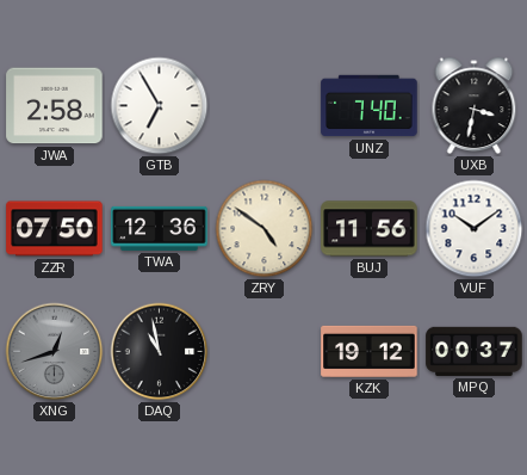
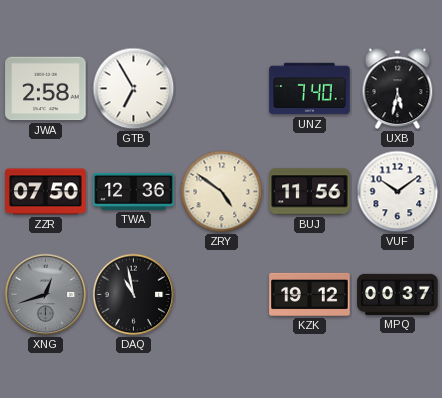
UXB: 3:32 -> 5:32
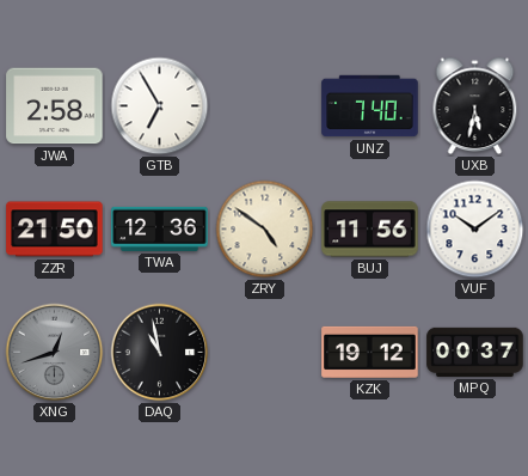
ZZR: 07:50 -> 21:50
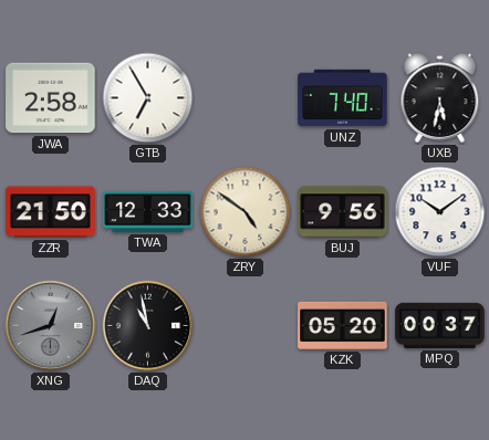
TWA: 12:36 -> 12:33
BUJ: 11:56 -> 9:56
KZK: 19:12 -> 05:20
